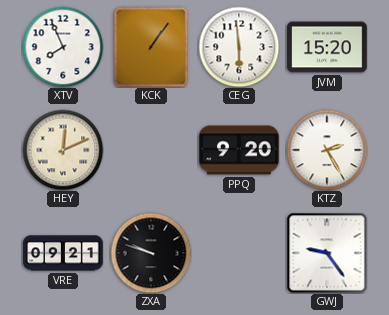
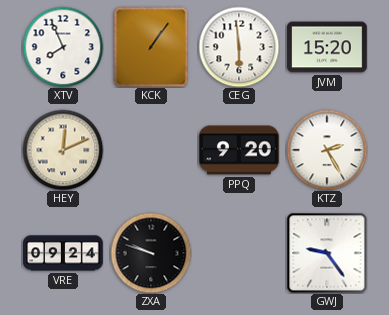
VRE: 09:21 -> 09:24
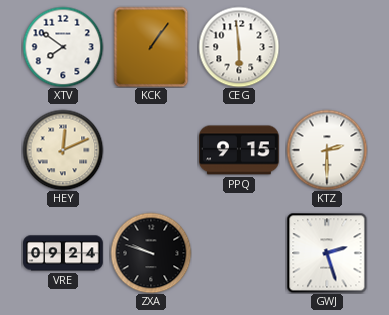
XTV: 7:56 -> 7:51
JVM: 15:20 -> none
PPQ: 9:20 -> 9:15
KTZ: 2:25 -> 2:30
GWJ: 9:24 -> 2:27
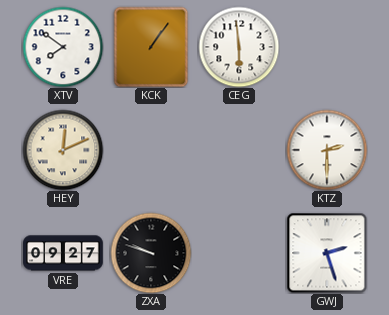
PPQ: 9:15 -> none
VRE: 09:24 -> 09:27
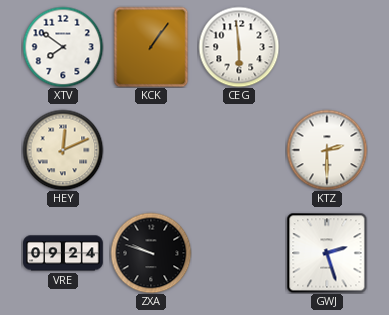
VRE: 09:27 -> 09:24
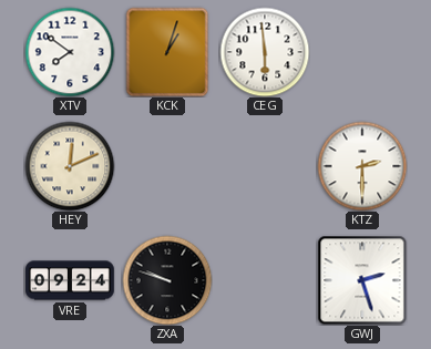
KCK: 1:06 -> 1:03
